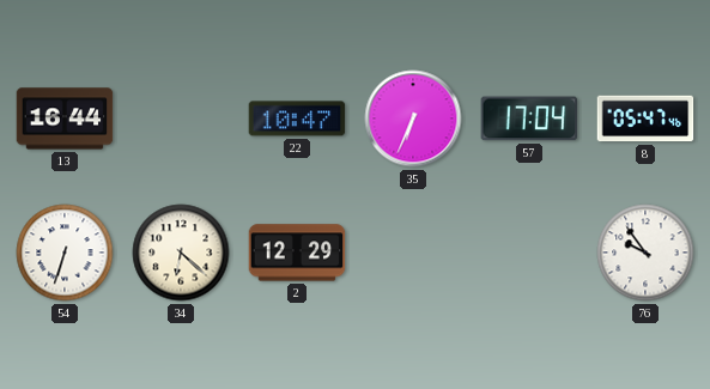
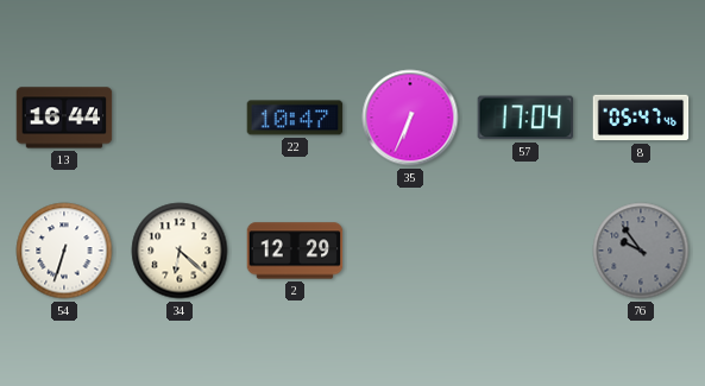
76 dial: white -> grey
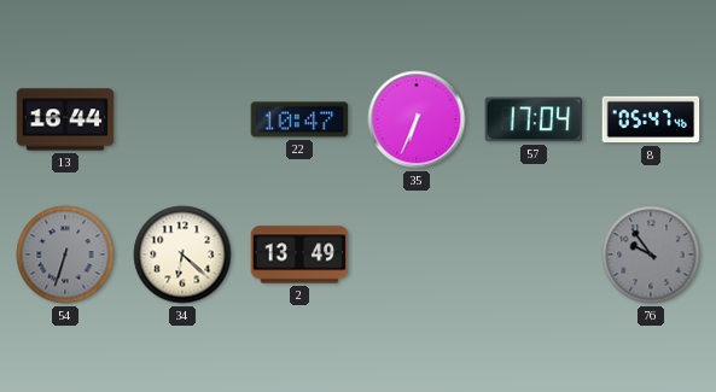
54 dial: white -> grey
2: 12:29 -> 13:49
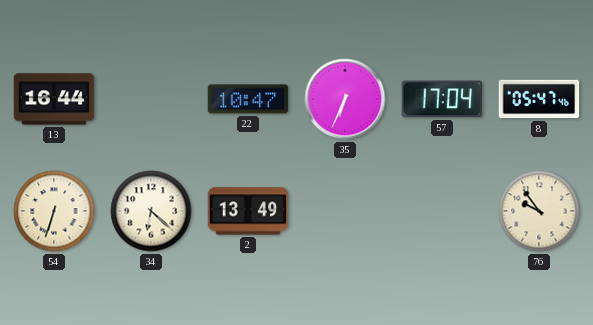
54 dial: grey -> cream
76 dial: grey -> cream
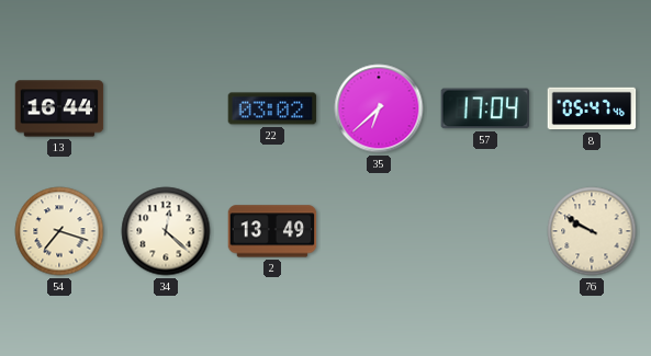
22: 10:47 -> 03:02
35: 6:34 -> 6:38
54: 6:33 -> 7:18
34: 6:22 -> 12:22
76: 9:54 -> 9:50
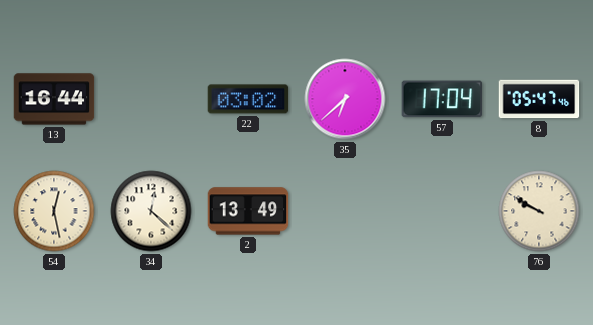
54: 7:18 -> 12:28
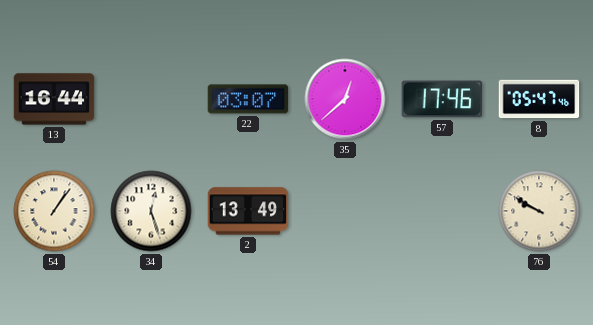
22: 03:02 -> 03:07
35: 6:38 -> 12:38
57: 17:04 -> 17:46
54: 12:28 -> 1:06
34: 12:22 -> 12:27
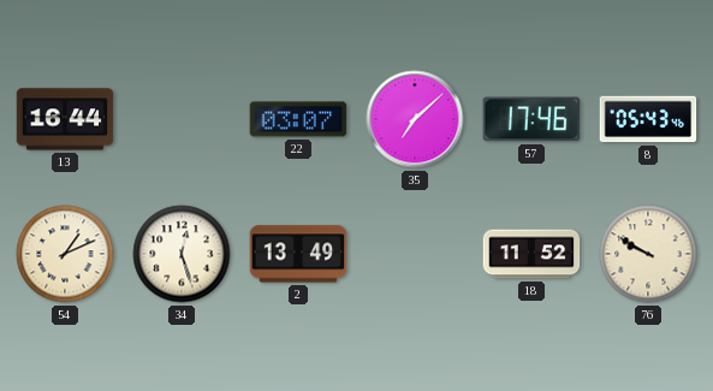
35: 12:38 -> 7:08
8: 05:47 -> 05:43
54: 1:06 -> 1:11
18: none -> 11:52
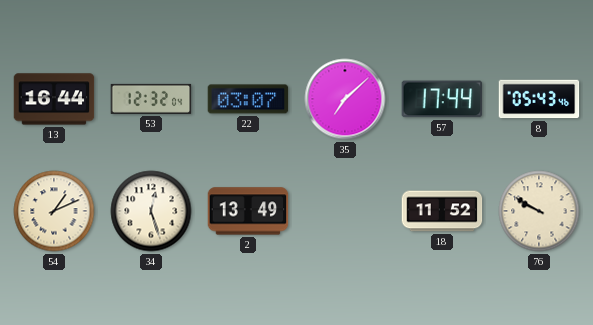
53: none -> 12:32
57: 17:46 -> 17:44
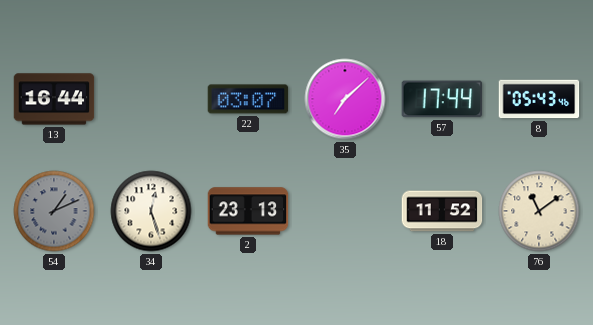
53: 12:32 -> none
54 dial: cream -> grey
2: 13:49 -> 23:13
76: 9:50 -> 11:09
